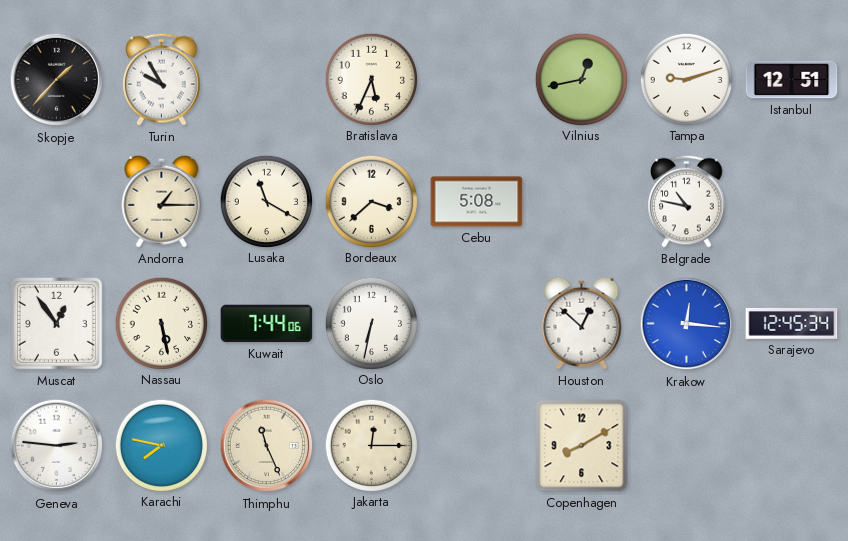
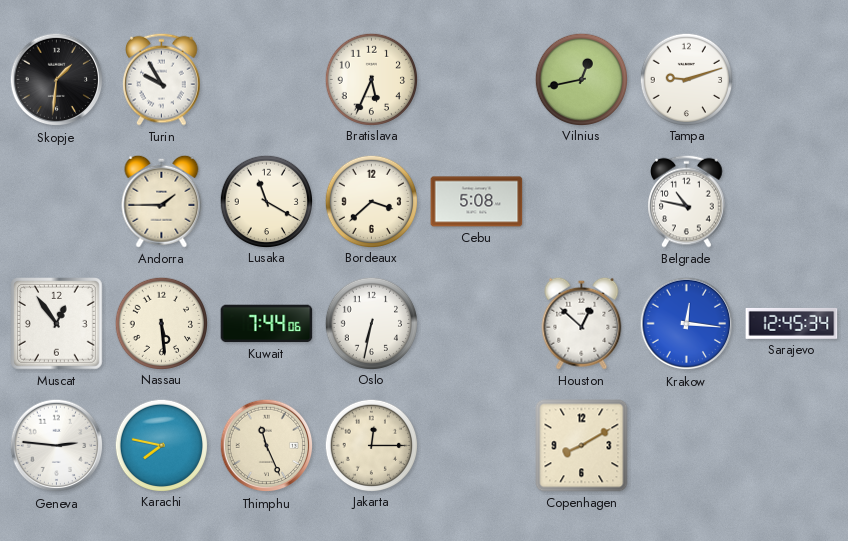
Skopje: 1:37 -> 1:31
Istanbul: 12:51 -> none
Andorra: 1:15 -> 1:45
Nassau: 5:28 -> 5:29
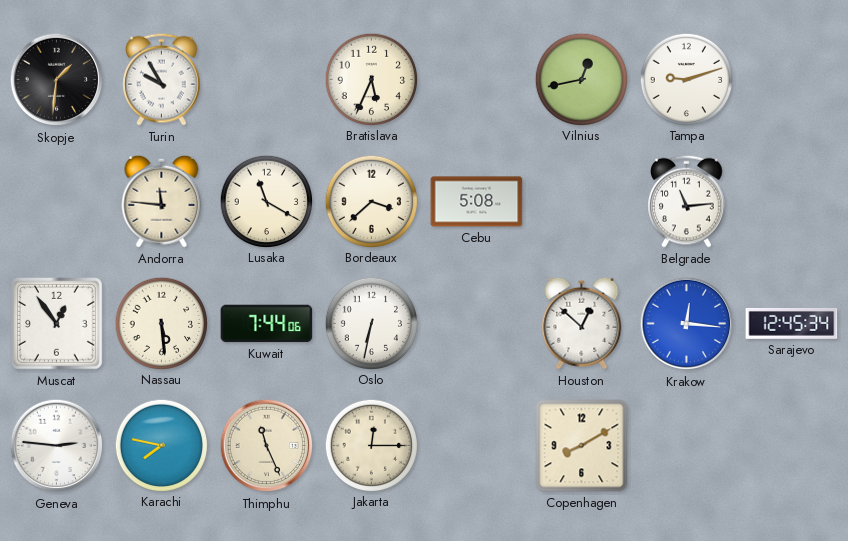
Andorra: 1:45 -> 11:46
Belgrade: 10:47 -> 11:14
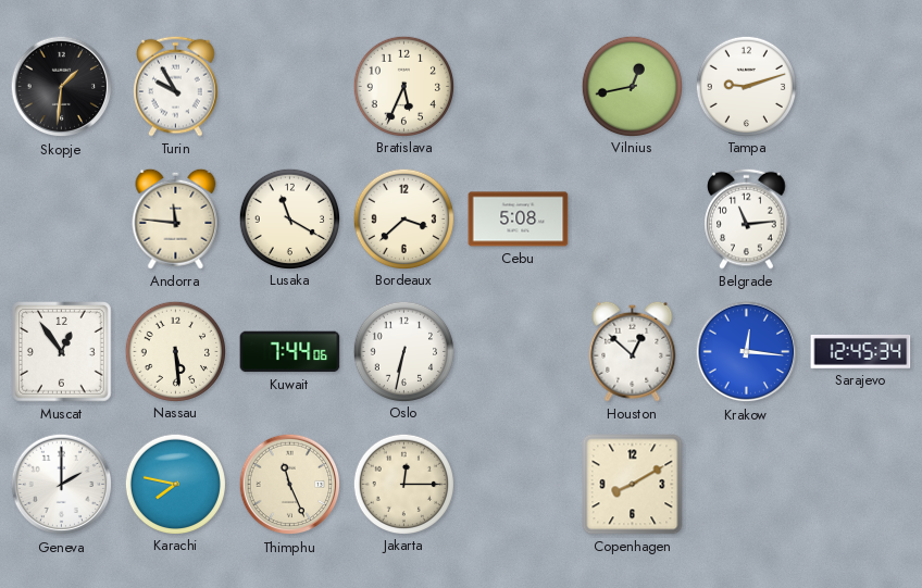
Geneva: 2:46 -> 2:00
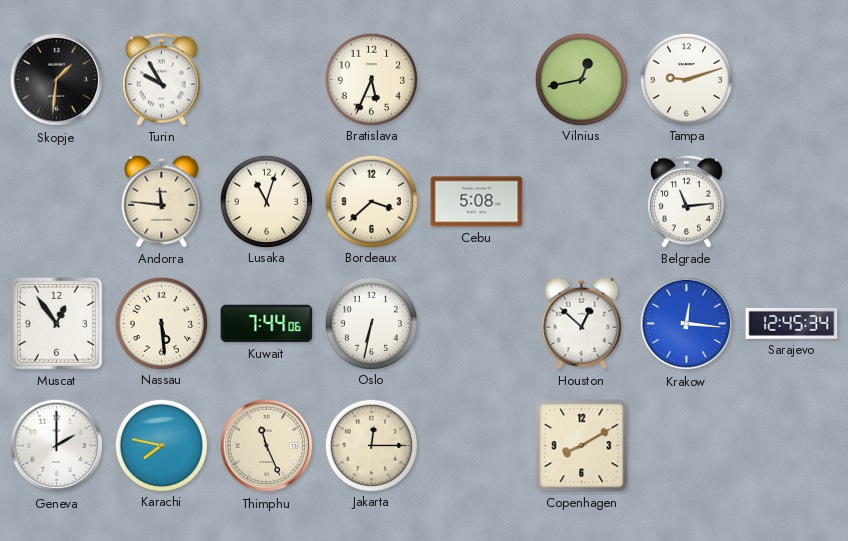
Lusaka: 11:20 -> 11:03
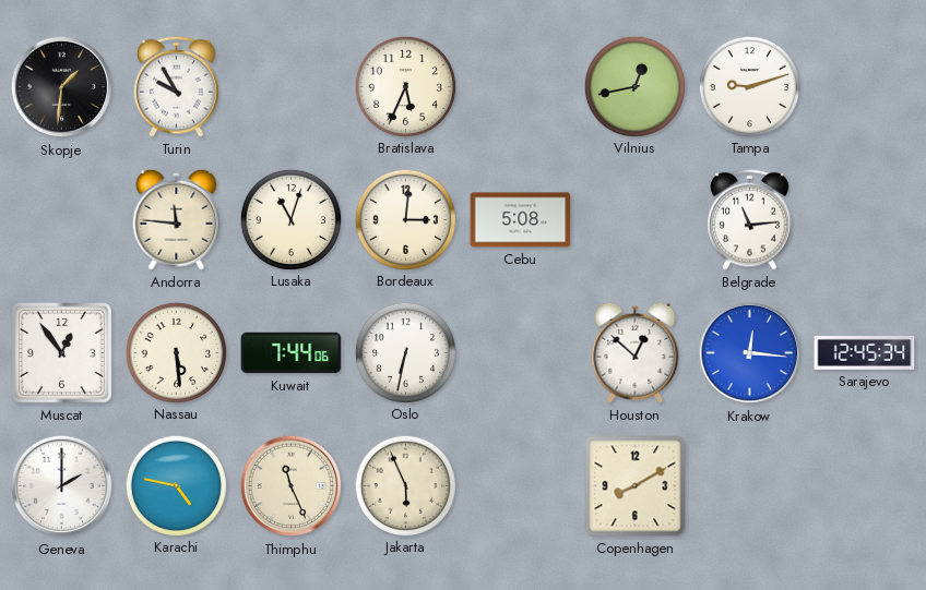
Bordeaux: 3:38 -> 3:01
Karachi: 7:47 -> 4:47
Jakarta: 12:15 -> 5:56
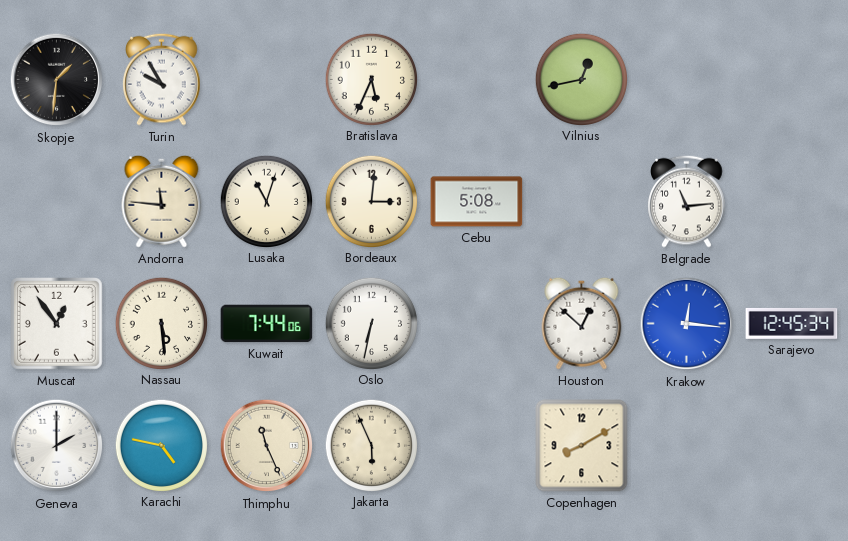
Tampa: 9:12 -> none
